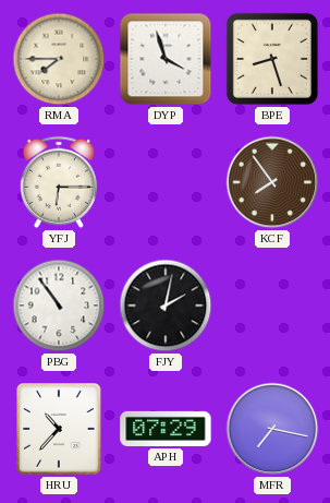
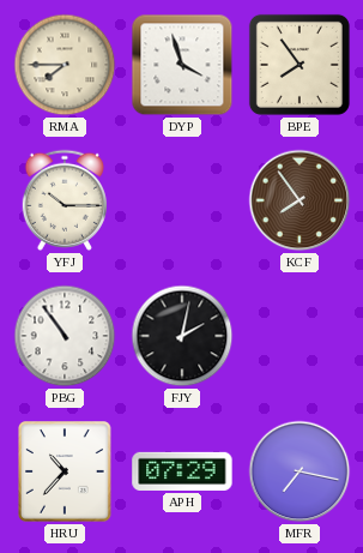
BPE: 8:27 -> 7:54
YFJ: 6:15 -> 10:15
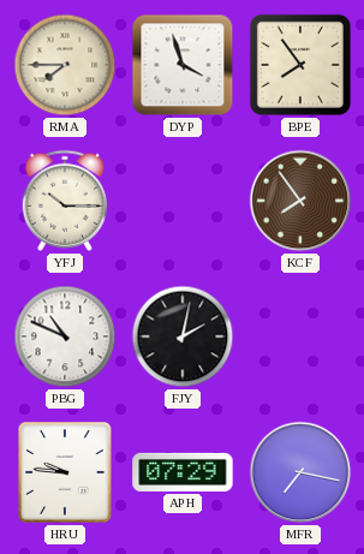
PBG: 10:54 -> 10:49
HRU: 10:37 -> 9:46
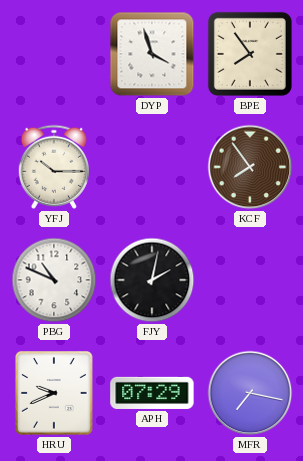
RMA: 7:45 -> none
HRU: 9:46 -> 9:41
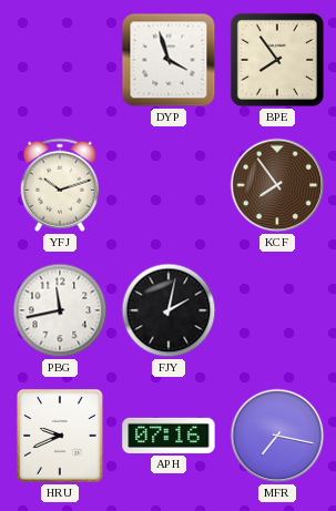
YFJ: 10:15 -> 10:12
PBG: 10:49 -> 11:43
APH: 07:29 -> 07:16
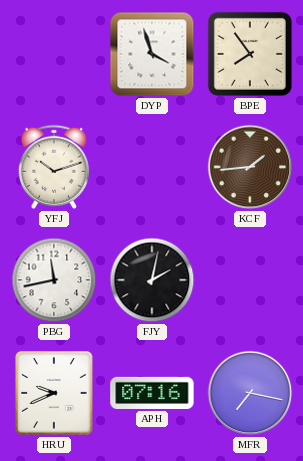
KCF: 7:54 -> 1:44
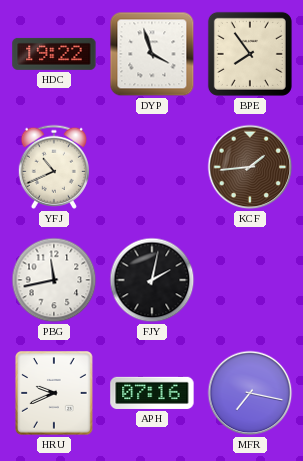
HDC: none -> 19:22
YFJ: 10:12 -> 10:41
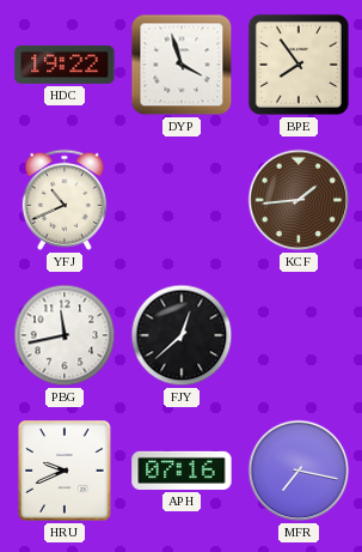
FJY: 2:02 -> 12:38
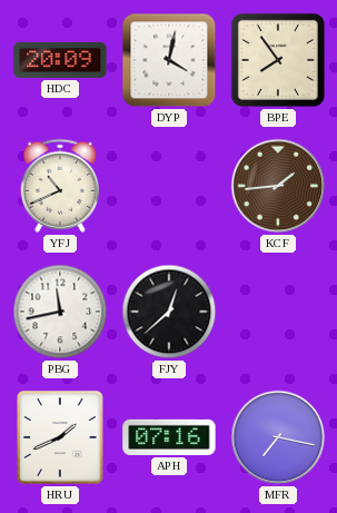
HDC: 19:22 -> 20:09
DYP: 3:57 -> 4:02
HRU: 9:41 -> 1:41
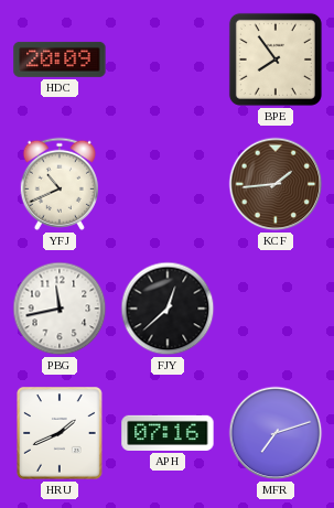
DYP: 4:02 -> none
MFR: 7:17 -> 7:12
